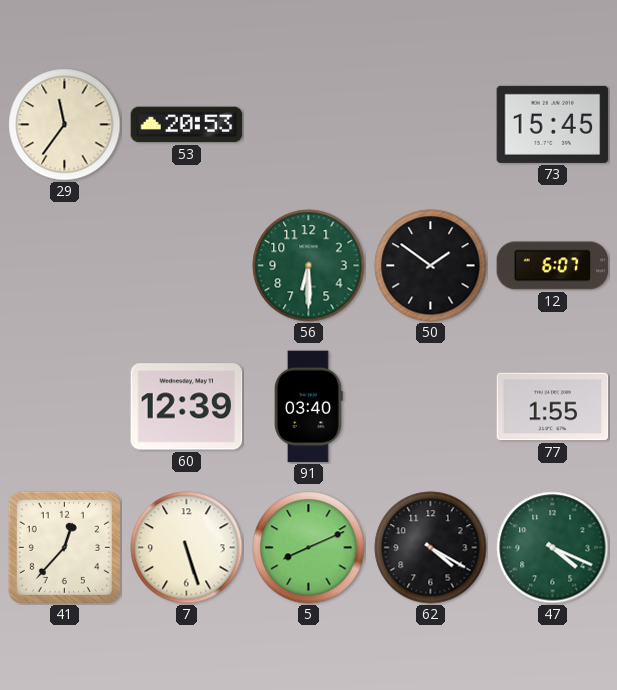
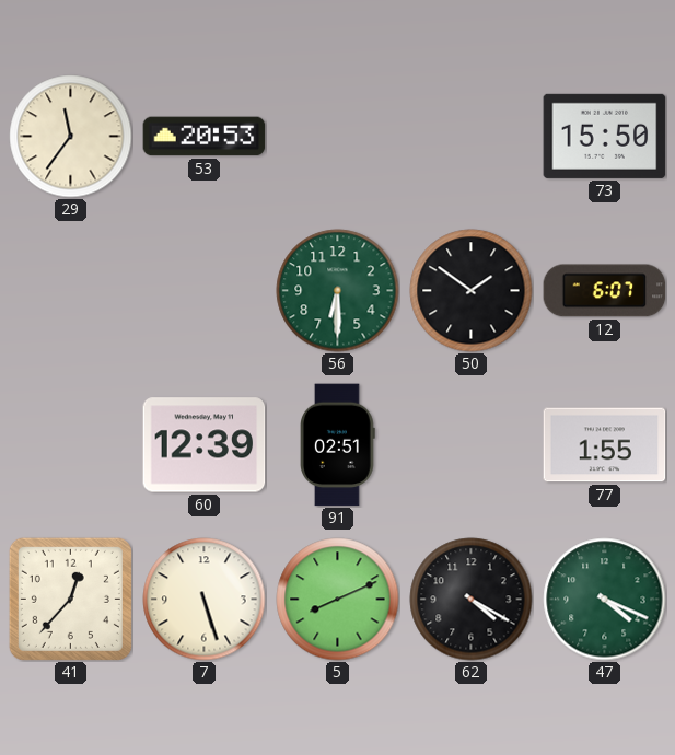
73: 15:45 -> 15:50
91: 03:40 -> 02:51
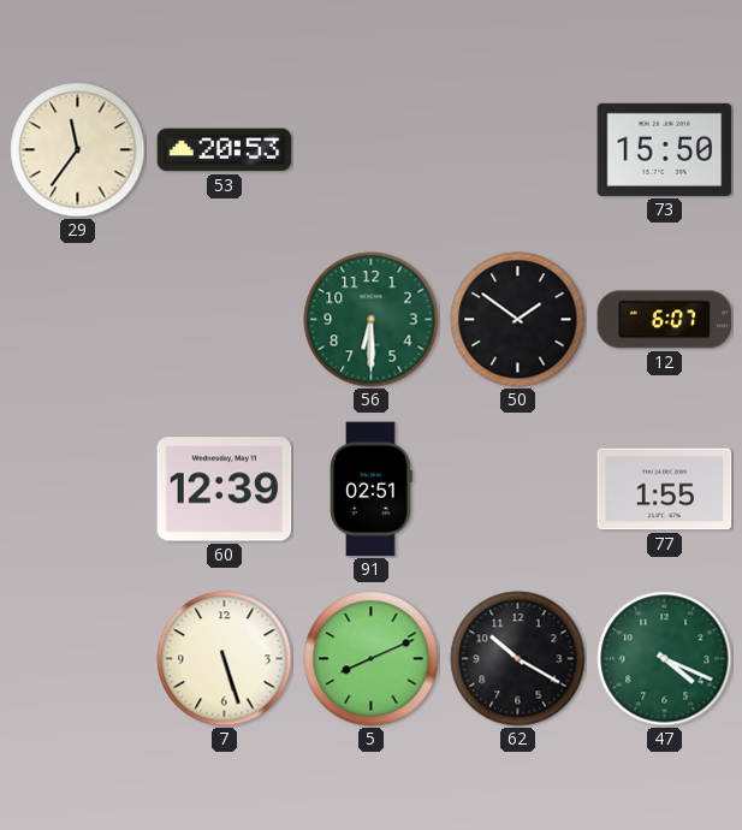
41: 12:37 -> none
62: 4:20 -> 10:20
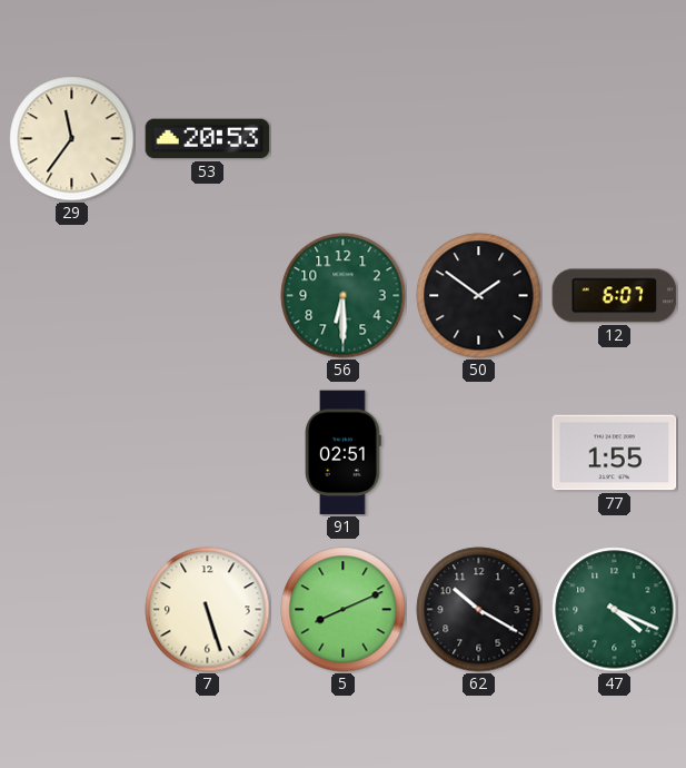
73: 15:50 -> none
60: 12:39 -> none
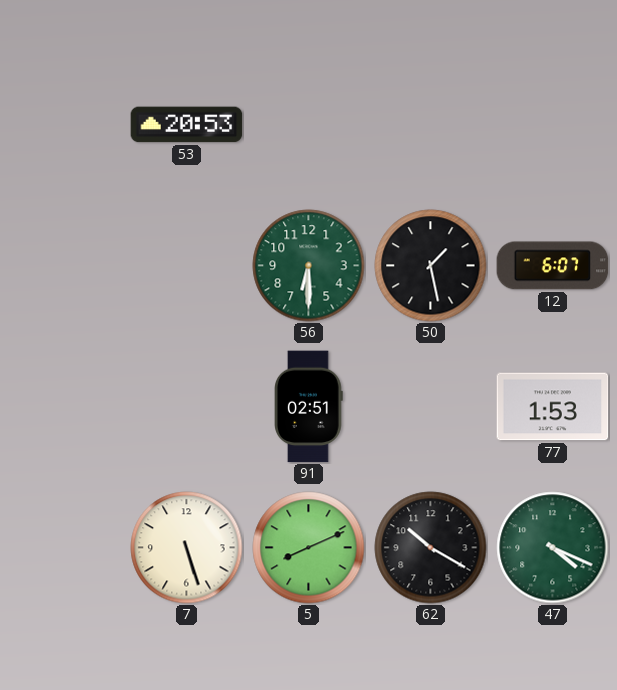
29: 11:36 -> none
50: 1:51 -> 1:28
77: 1:55 -> 1:53
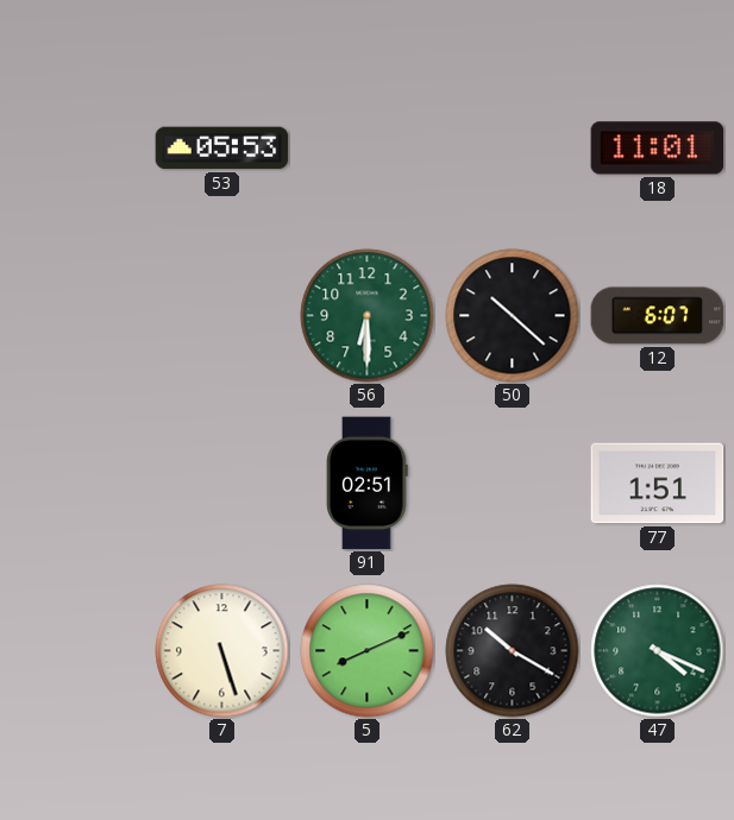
53: 20:53 -> 05:53
18: none -> 11:01
50: 1:28 -> 10:22
77: 1:53 -> 1:51
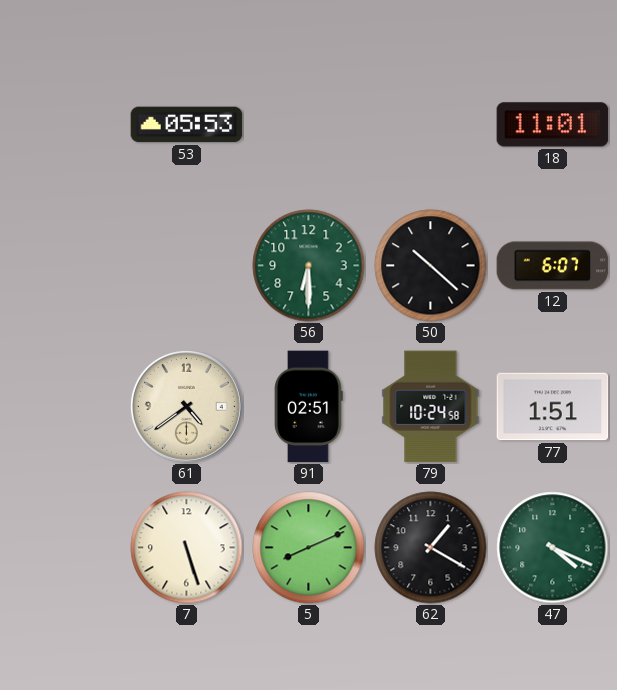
61: none -> 4:39
79: none -> 10:24
62: 10:20 -> 1:20
